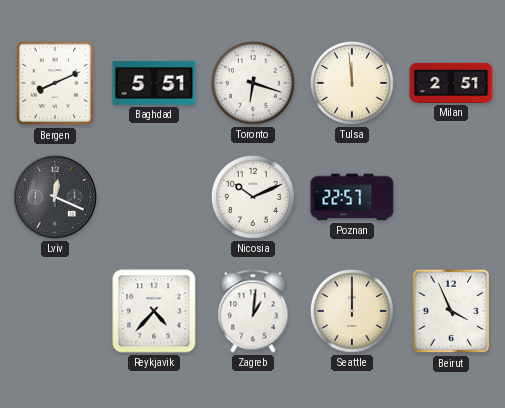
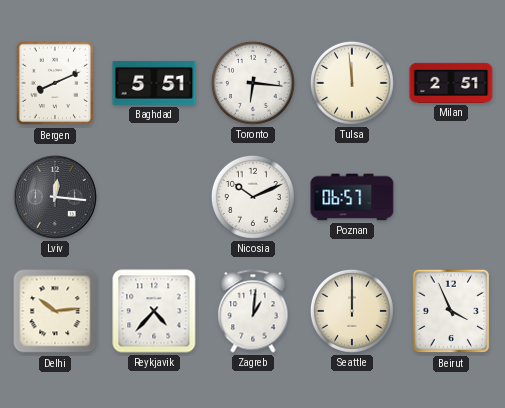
Toronto: 6:18 -> 6:16
Lviv: 12:19 -> 12:16
Poznan: 22:57 -> 06:57
Delhi: none -> 10:14
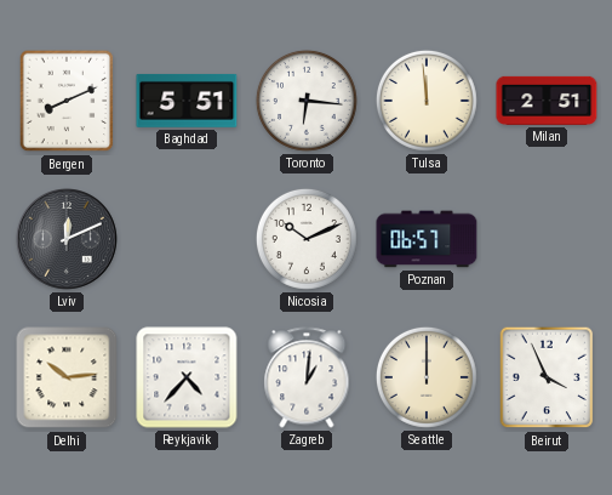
Lviv: 12:16 -> 12:11
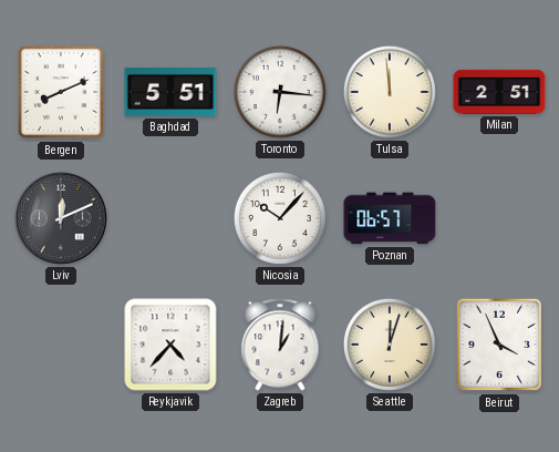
Nicosia: 10:11 -> 10:07
Delhi: 10:14 -> none
Seattle: 12:00 -> 12:03
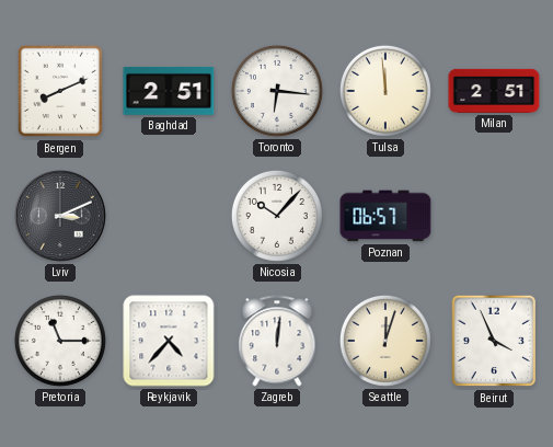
Baghdad: 5:51 -> 2:51
Lviv: 12:11 -> 3:11
Pretoria: none -> 11:15
Zagreb: 1:01 -> 12:01
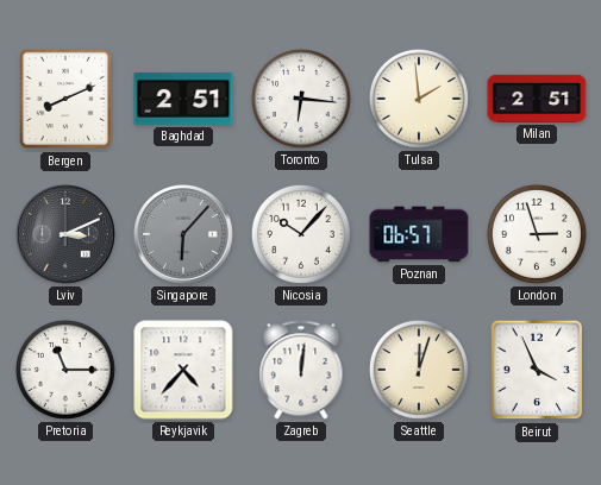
Tulsa: 11:59 -> 1:59
Singapore: none -> 6:07
London: none -> 2:57
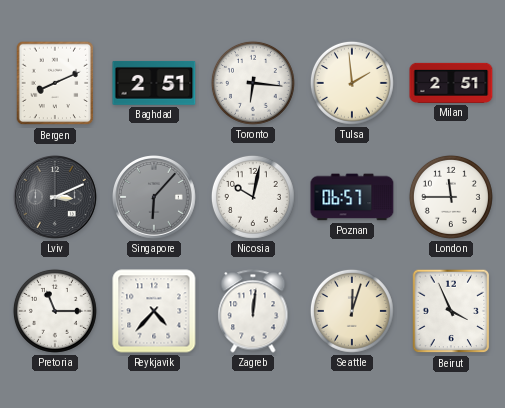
Nicosia: 10:07 -> 10:02
London: 2:57 -> 11:45
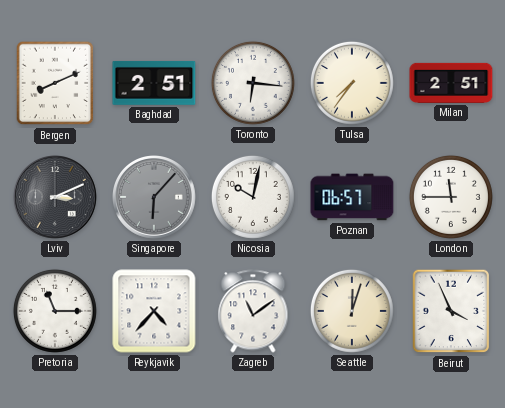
Tulsa: 1:59 -> 7:36
Zagreb: 12:01 -> 11:09
